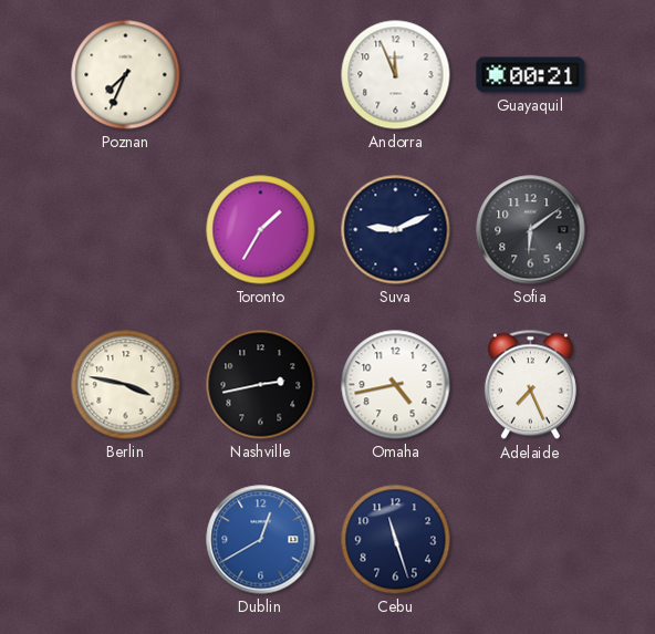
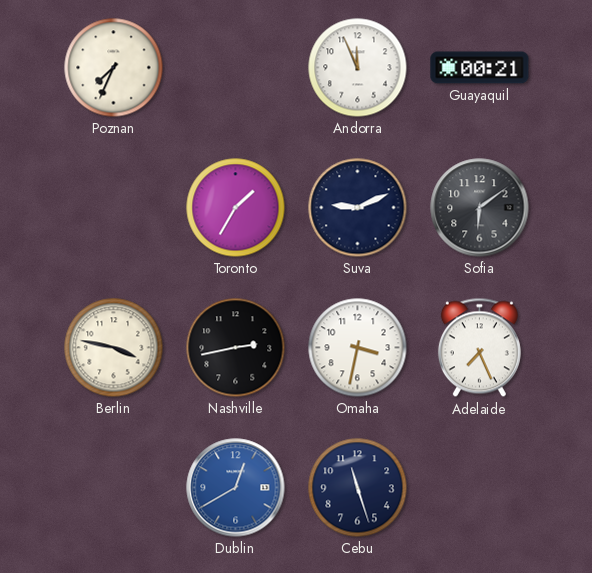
Omaha: 4:43 -> 3:32
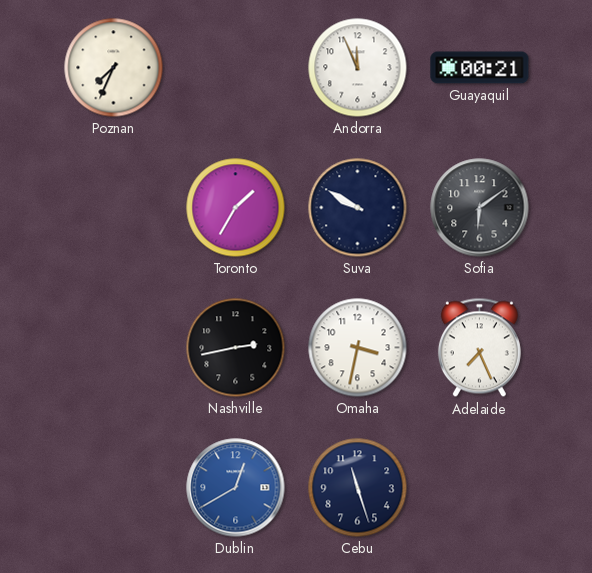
Suva: 9:11 -> 9:50
Berlin: 3:47 -> none
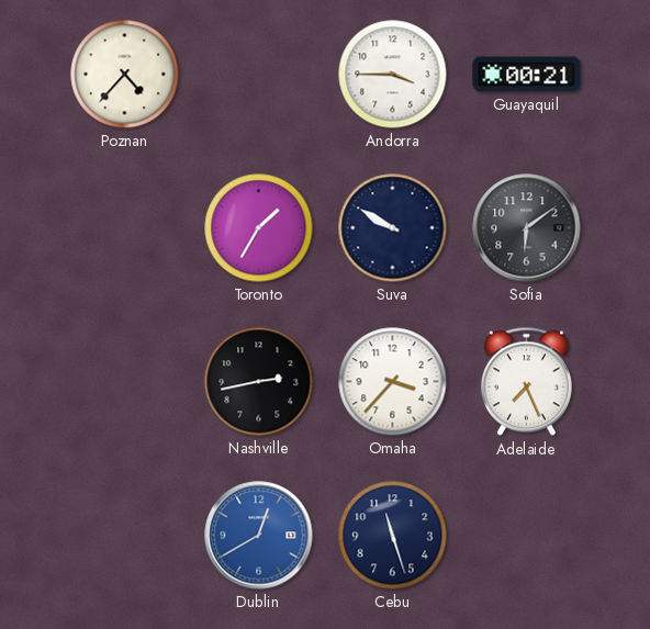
Poznan: 7:34 -> 4:37
Andorra: 11:56 -> 3:45
Omaha: 3:32 -> 3:37
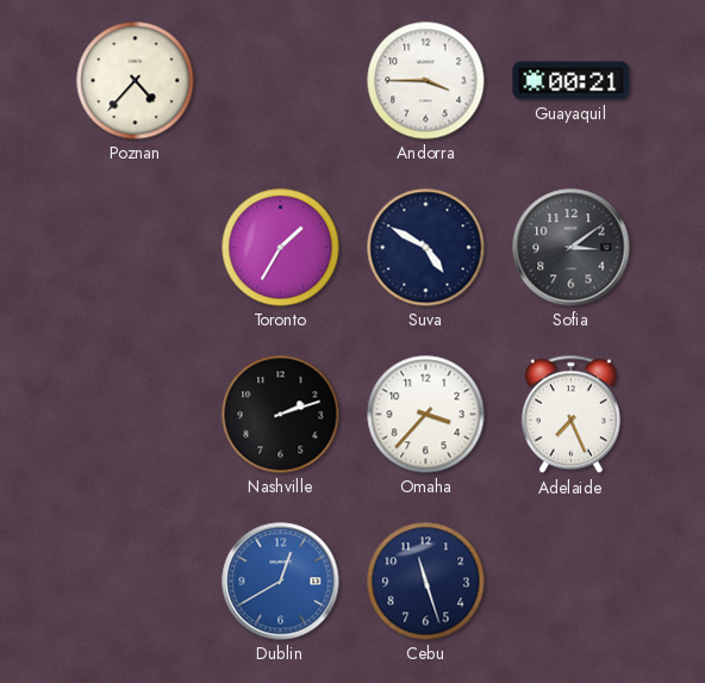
Suva: 9:50 -> 4:50
Sofia: 6:09 -> 3:09
Nashville: 2:43 -> 2:12
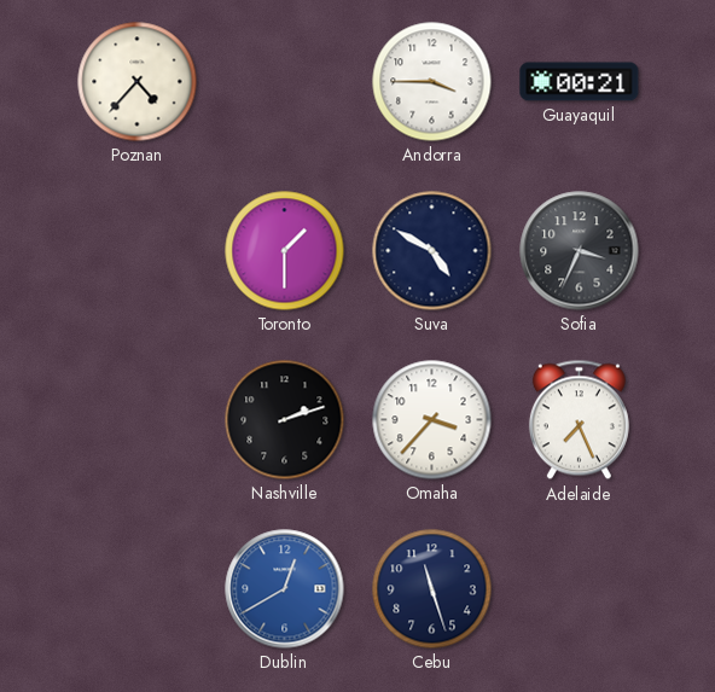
Toronto: 1:35 -> 1:30
Sofia: 3:09 -> 3:34
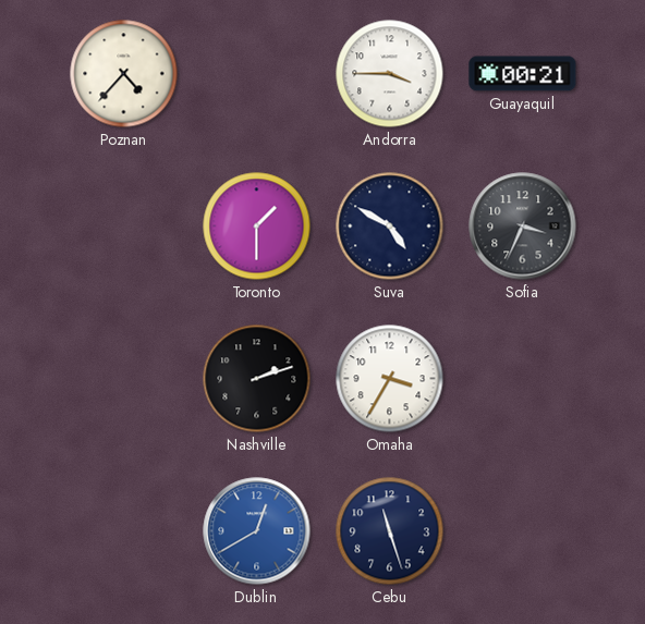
Omaha: 3:37 -> 3:35
Adelaide: 7:26 -> none
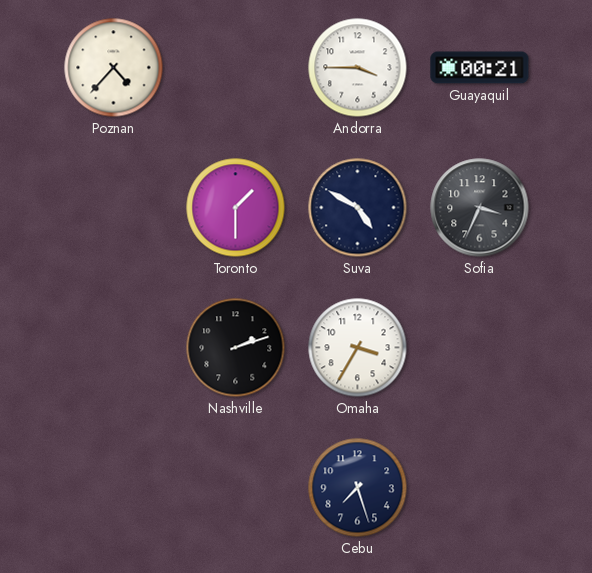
Dublin: 12:40 -> none
Cebu: 11:27 -> 7:27
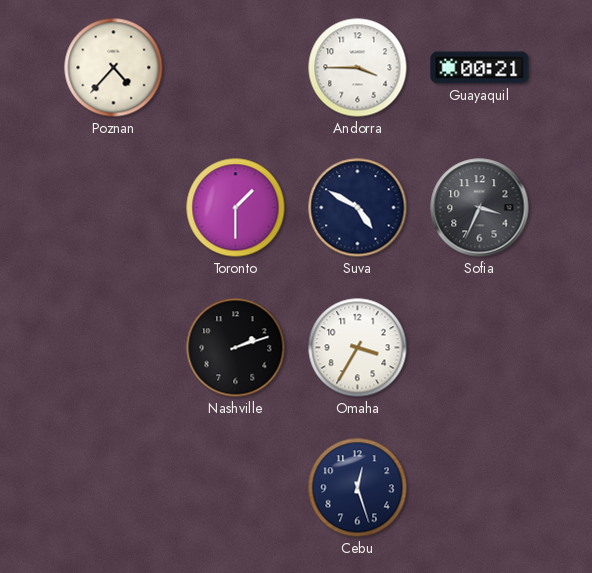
Cebu: 7:27 -> 12:27
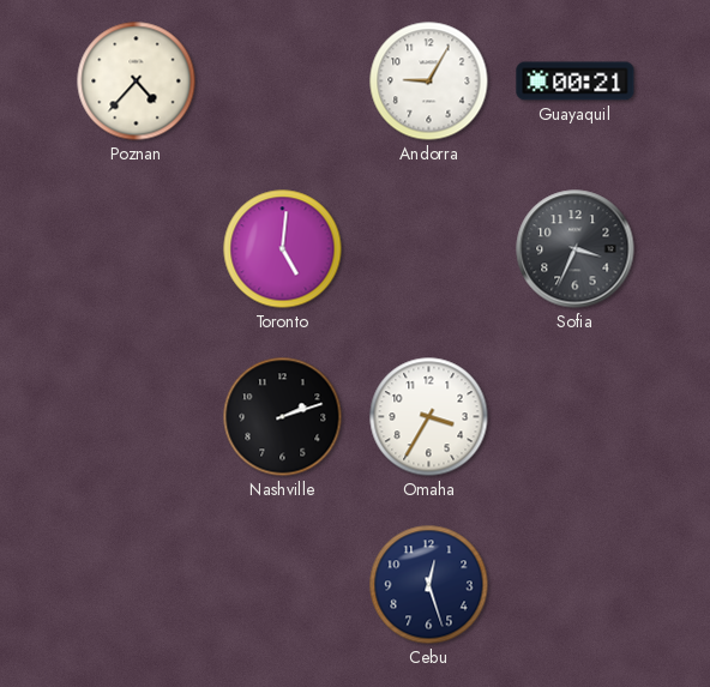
Andorra: 3:45 -> 9:05
Toronto: 1:30 -> 5:01
Suva: 4:50 -> none
